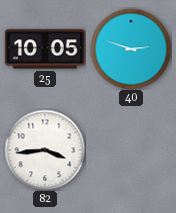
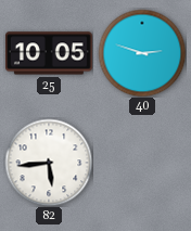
82: 3:44 -> 5:44
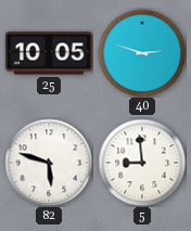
82: 5:44 -> 5:48
5: none -> 8:59
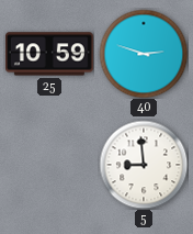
25: 10:05 -> 10:59
82: 5:48 -> none
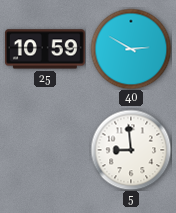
40: 2:48 -> 2:50
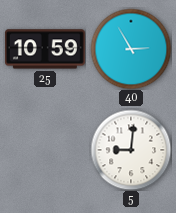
40: 2:50 -> 2:55
5: 8:59 -> 9:01
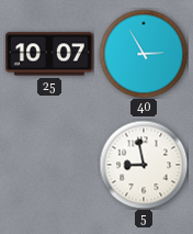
25: 10:59 -> 10:07
5: 9:01 -> 8:58
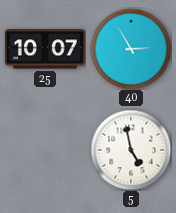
5: 8:58 -> 4:58
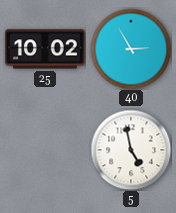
25: 10:07 -> 10:02
